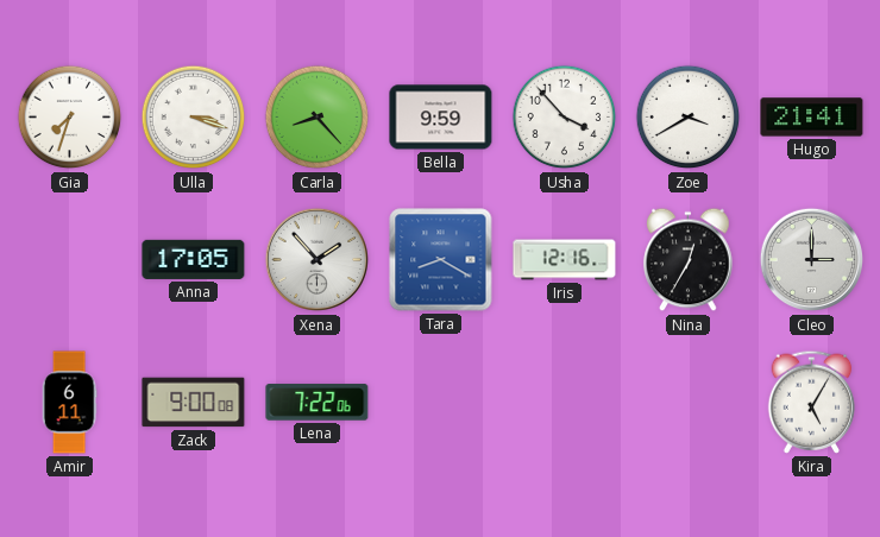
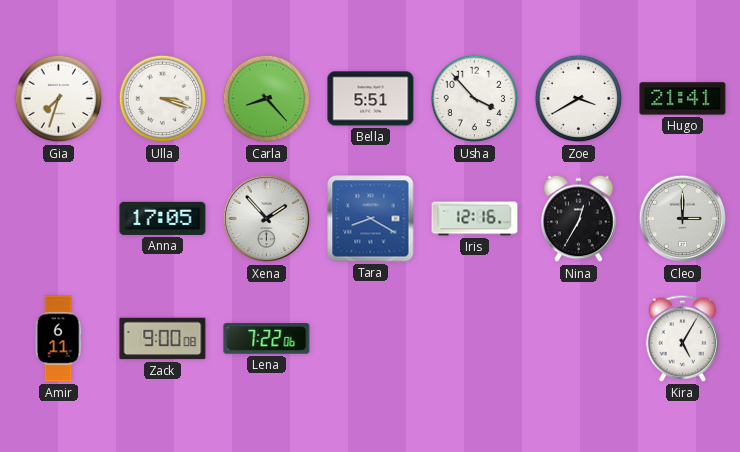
Bella: 9:59 -> 5:51
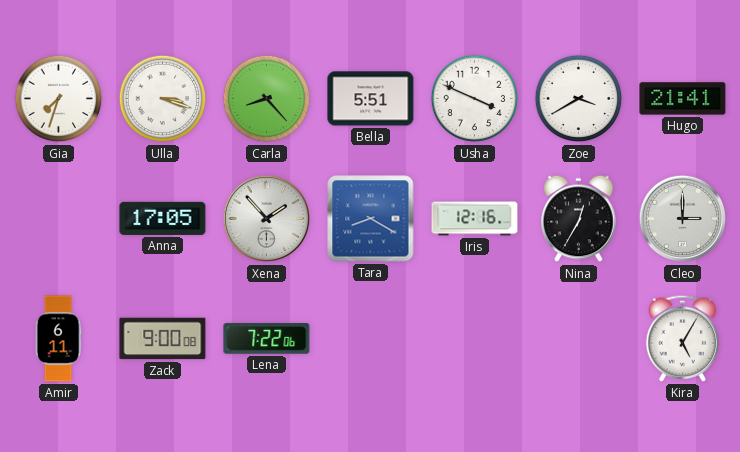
Usha: 3:53 -> 3:49
